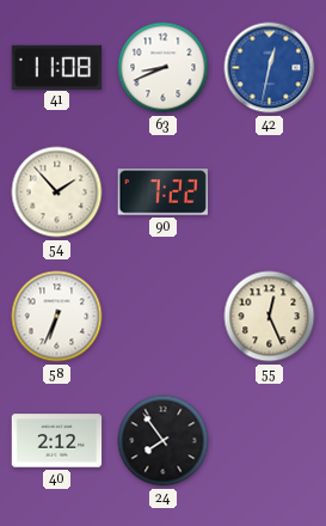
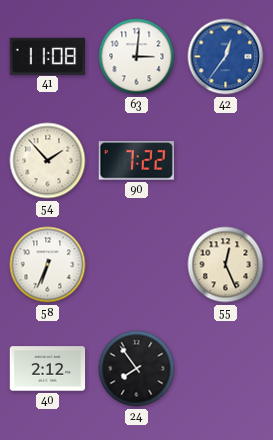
63: 8:41 -> 3:01
42: 12:32 -> 12:36
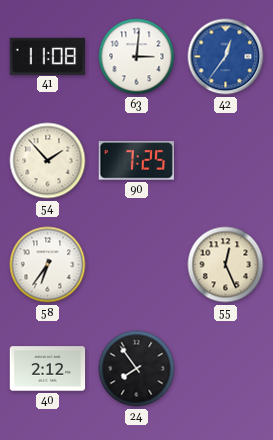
90: 7:22 -> 7:25
58: 6:34 -> 6:36
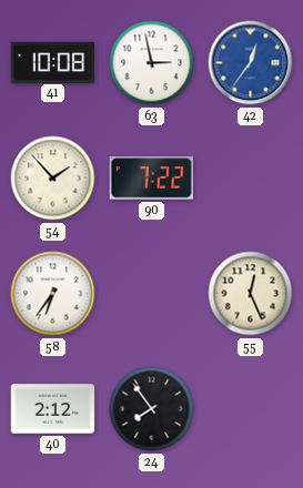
41: 11:08 -> 10:08
63: 3:01 -> 2:58
90: 7:25 -> 7:22
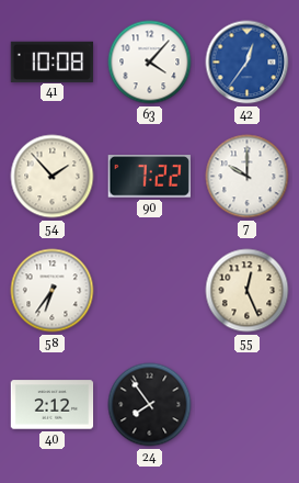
63: 2:58 -> 4:07
7: none -> 10:00
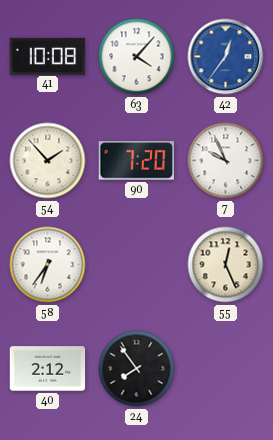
90: 7:22 -> 7:20
7: 10:00 -> 9:56
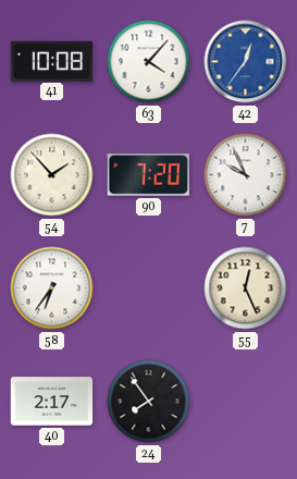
40: 2:12 -> 2:17
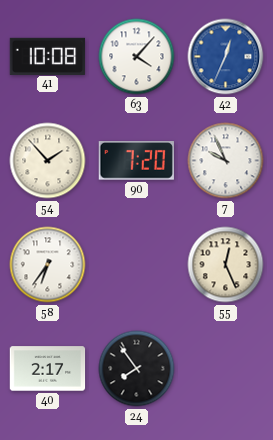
42: 12:36 -> 12:34
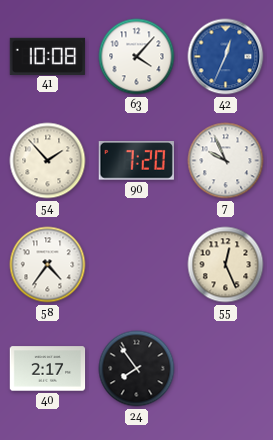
58: 6:36 -> 4:36
